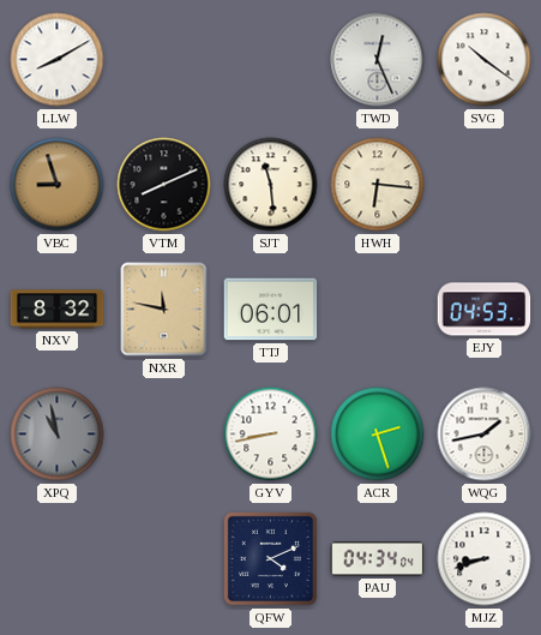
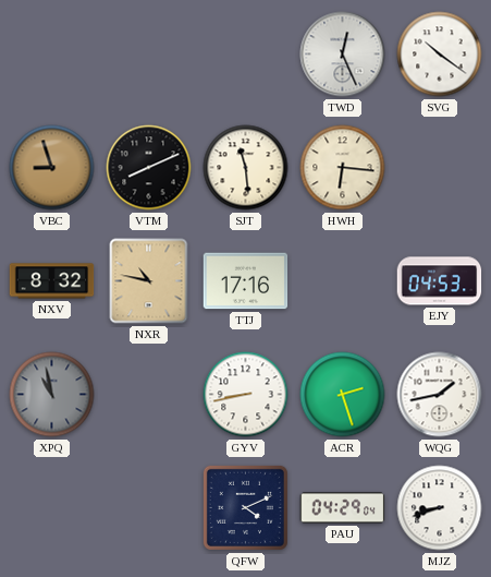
LLW: 8:10 -> none
NXR: 11:47 -> 10:47
TTJ: 06:01 -> 17:16
PAU: 04:34 -> 04:29
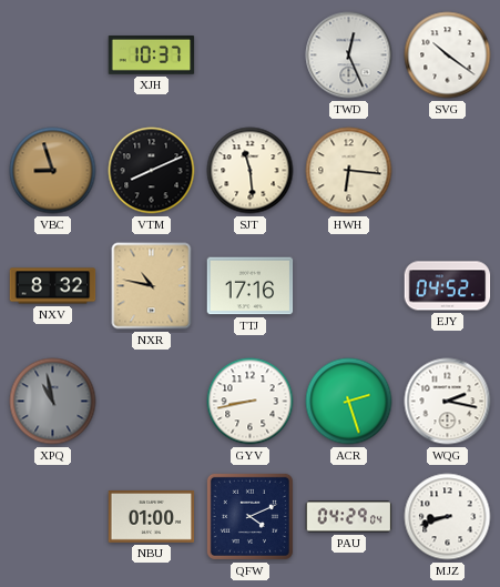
XJH: none -> 10:37
EJY: 04:53 -> 04:52
WQG: 1:43 -> 2:17
NBU: none -> 01:00
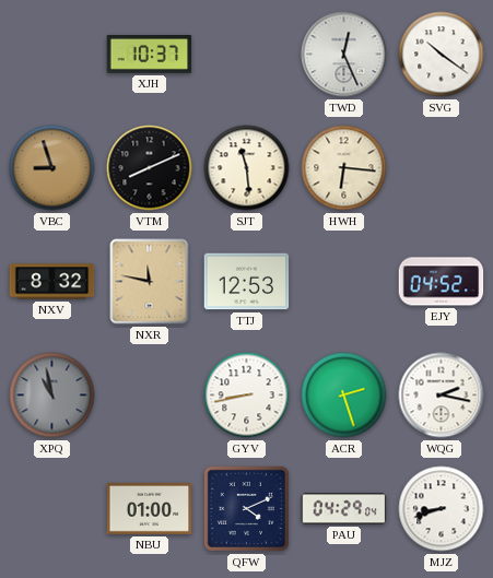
NXR: 10:47 -> 11:47
TTJ: 17:16 -> 12:53
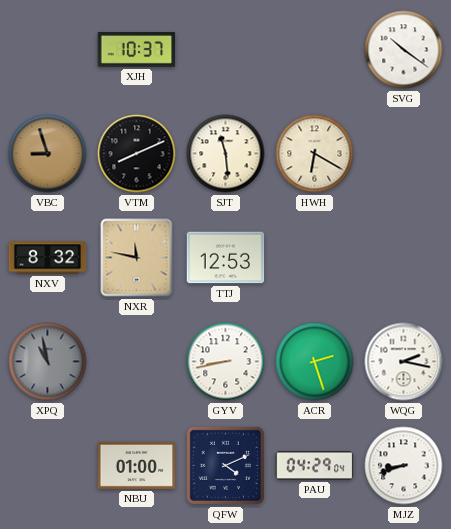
TWD: 12:26 -> none
HWH: 6:16 -> 6:20
EJY: 04:52 -> none
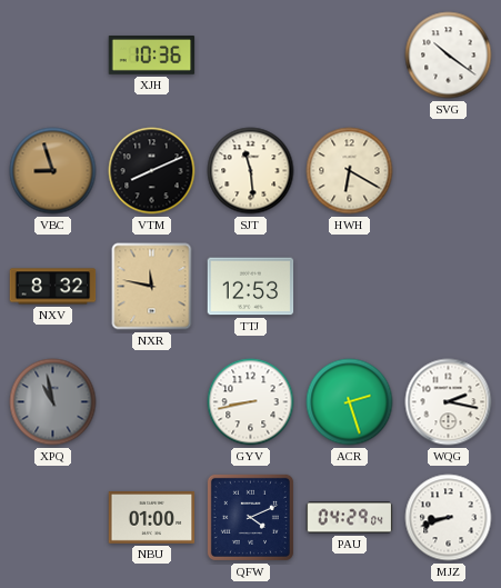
XJH: 10:37 -> 10:36
